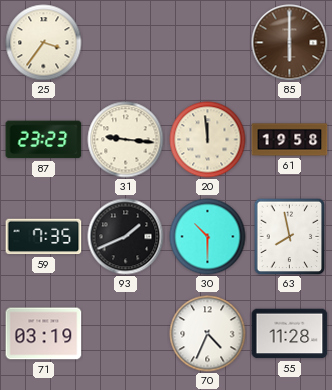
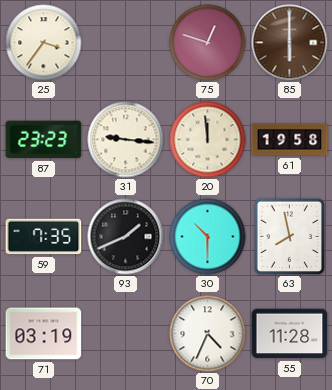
75: none -> 12:48
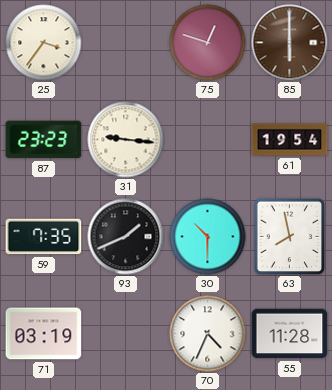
20: 11:59 -> none
61: 19:58 -> 19:54
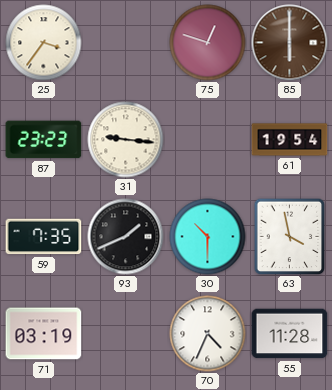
63: 7:58 -> 3:58
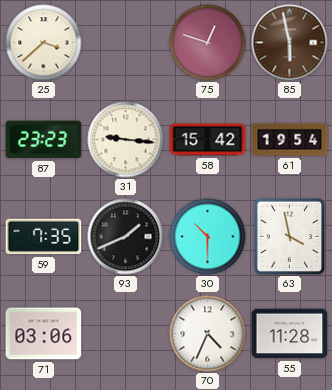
25: 3:36 -> 3:38
85: 6:00 -> 5:58
58: none -> 15:42
71: 03:19 -> 03:06
